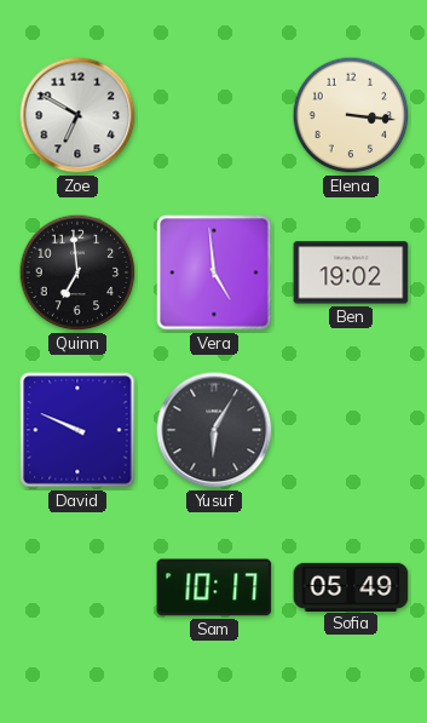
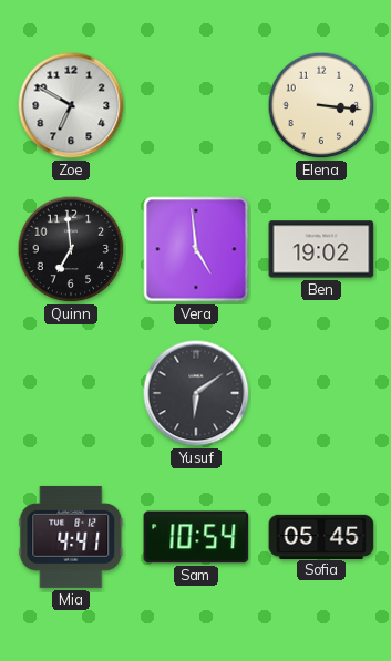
David: 9:49 -> none
Yusuf: 6:05 -> 6:09
Mia: none -> 4:41
Sam: 10:17 -> 10:54
Sofia: 05:49 -> 05:45
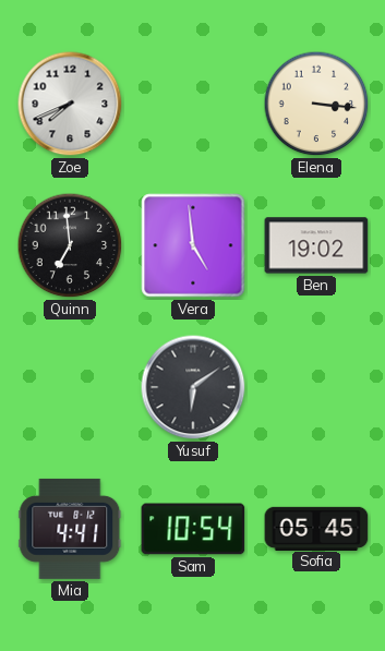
Zoe: 6:50 -> 7:41
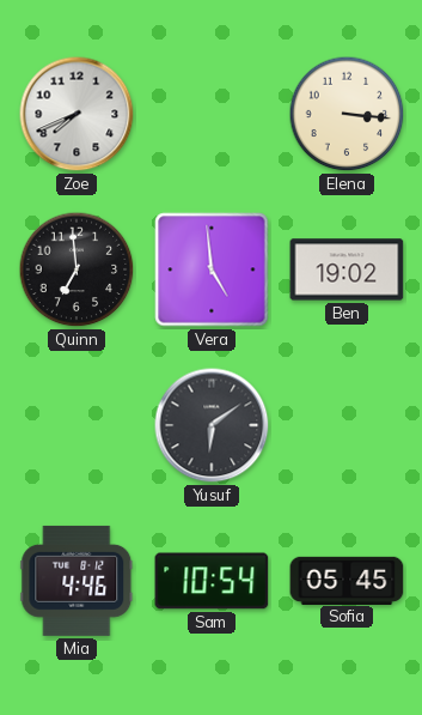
Mia: 4:41 -> 4:46
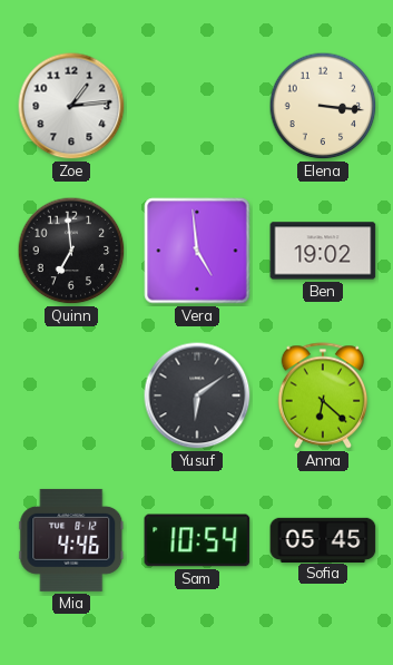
Zoe: 7:41 -> 1:14
Anna: none -> 6:22
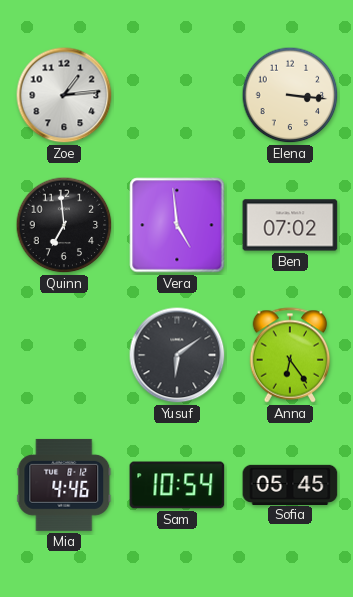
Ben: 19:02 -> 07:02
Anna: 6:22 -> 6:24
